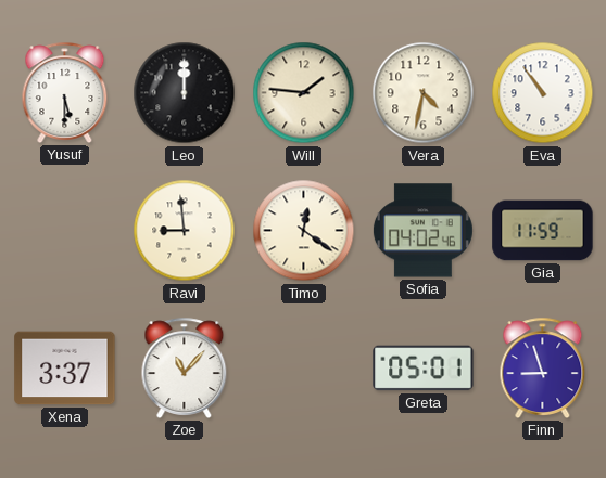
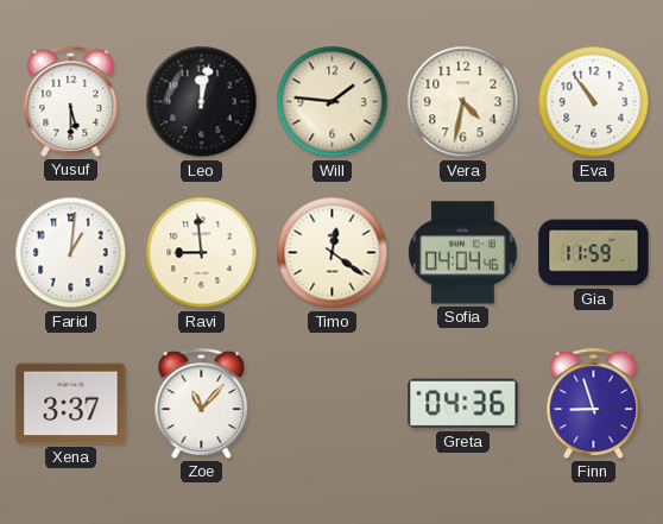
Leo: 12:00 -> 12:02
Farid: none -> 1:01
Sofia: 04:02 -> 04:04
Greta: 05:01 -> 04:36
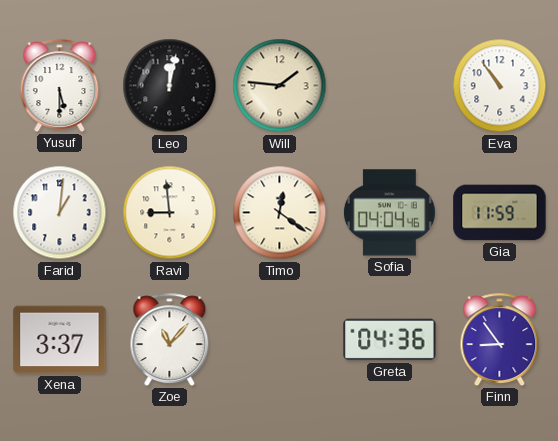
Vera: 4:32 -> none
Finn: 8:57 -> 8:54
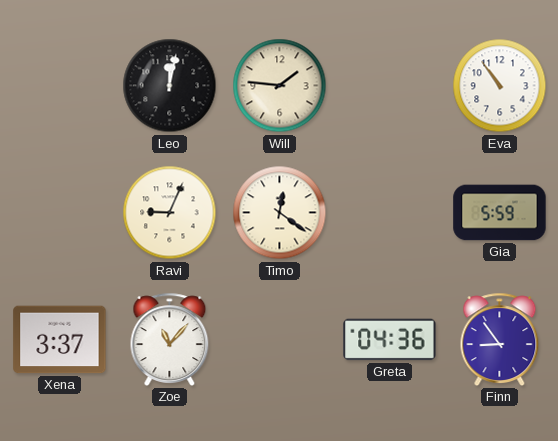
Yusuf: 5:30 -> none
Farid: 1:01 -> none
Ravi: 8:59 -> 9:04
Sofia: 04:04 -> none
Gia: 11:59 -> 5:59
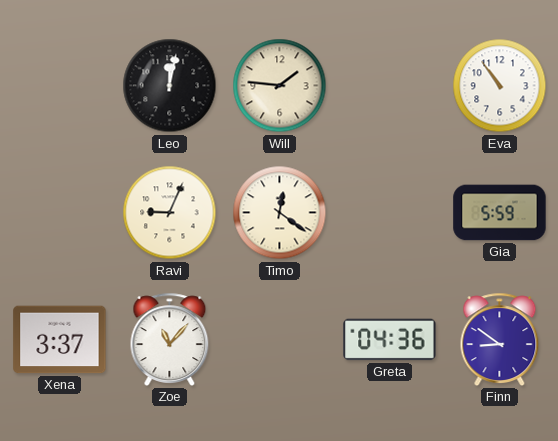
Finn: 8:54 -> 8:51
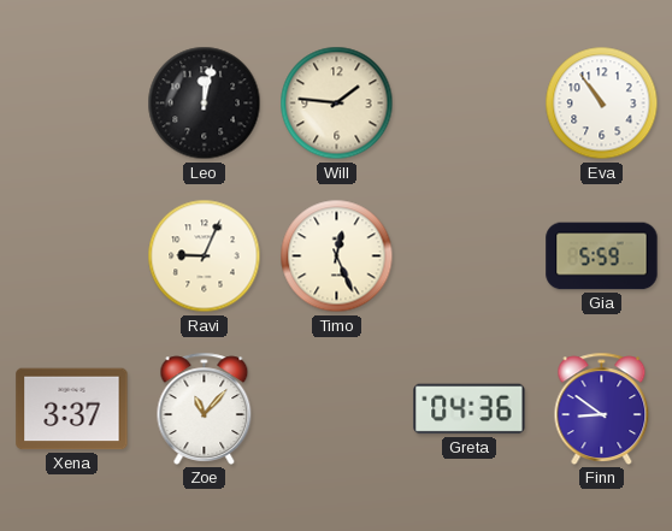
Timo: 12:21 -> 12:26
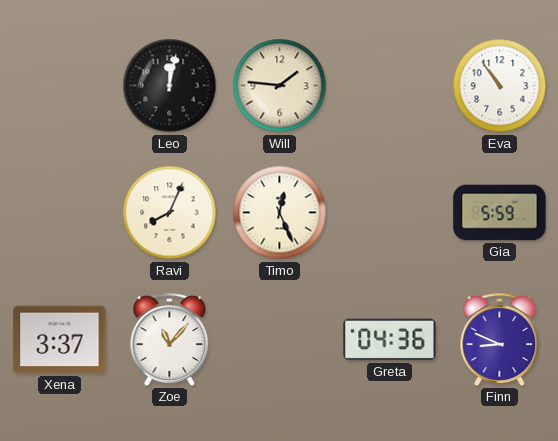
Ravi: 9:04 -> 8:04
Finn: 8:51 -> 8:49
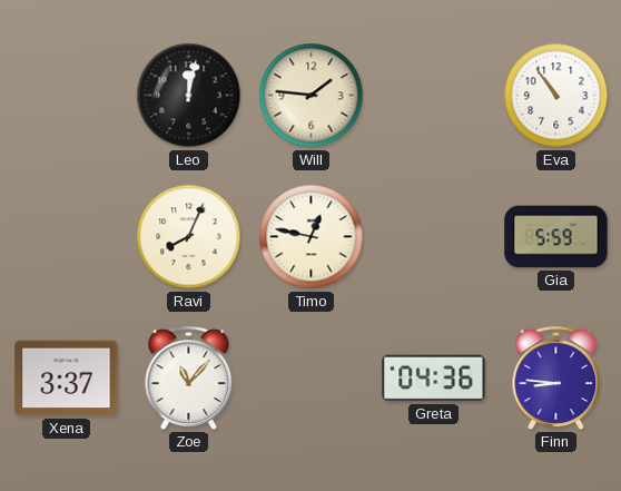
Timo: 12:26 -> 12:47
Finn: 8:49 -> 8:46
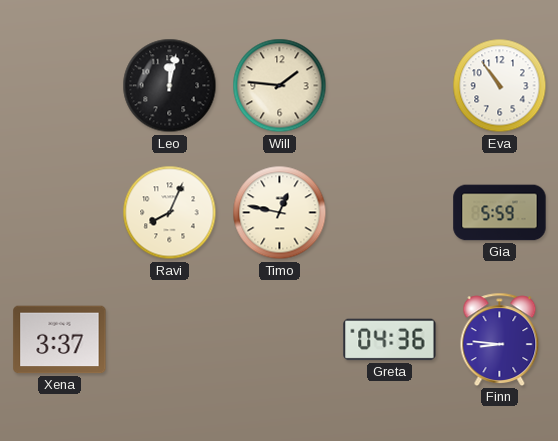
Zoe: 11:07 -> none
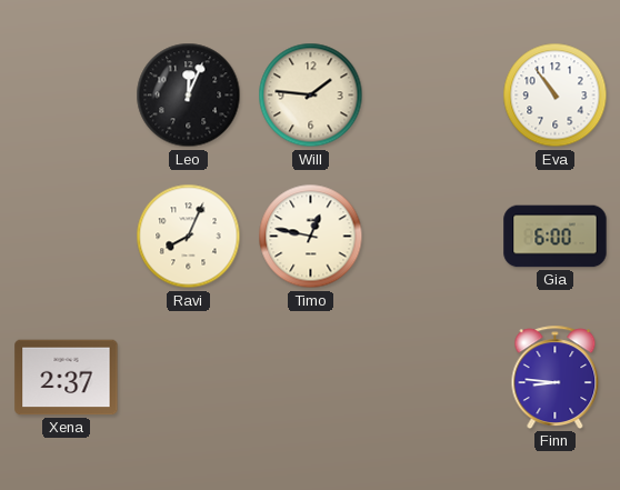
Leo: 12:02 -> 12:04
Gia: 5:59 -> 6:00
Xena: 3:37 -> 2:37
Greta: 04:36 -> none
